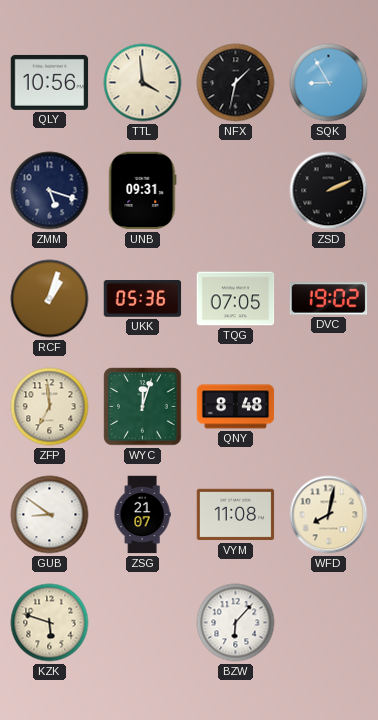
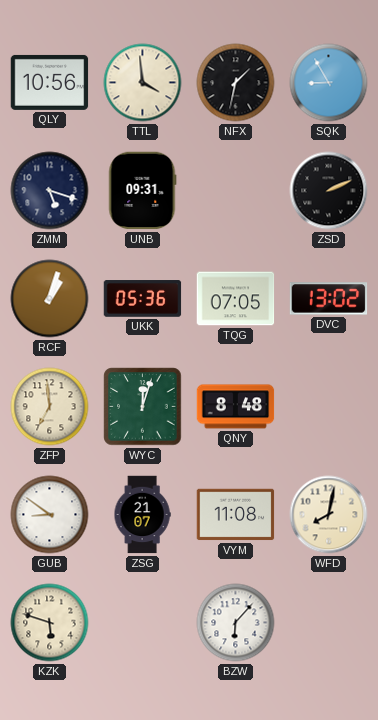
DVC: 19:02 -> 13:02
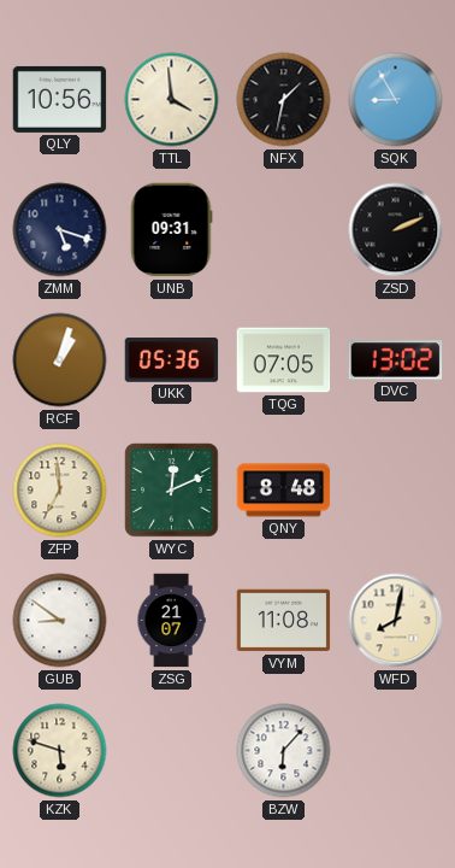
WYC: 12:03 -> 12:11
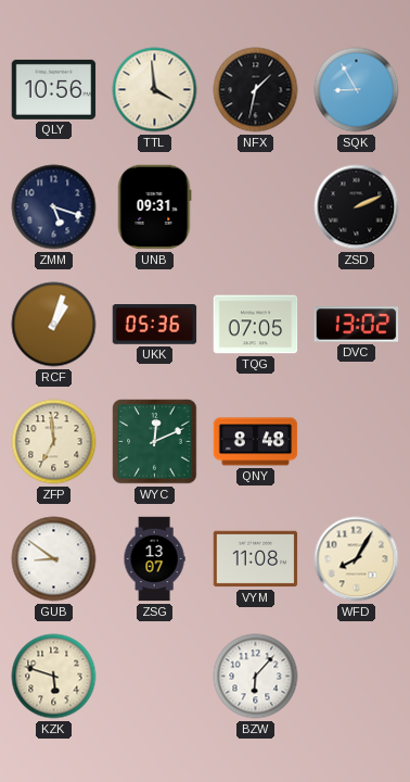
ZSG: 21:07 -> 13:07
WFD: 8:02 -> 8:05
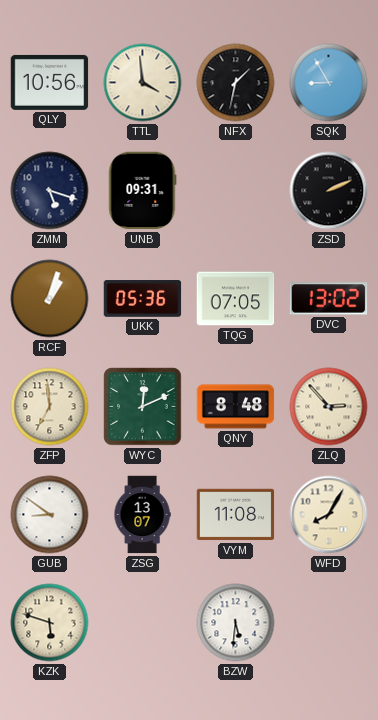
ZLQ: none -> 2:53
BZW: 6:07 -> 5:31
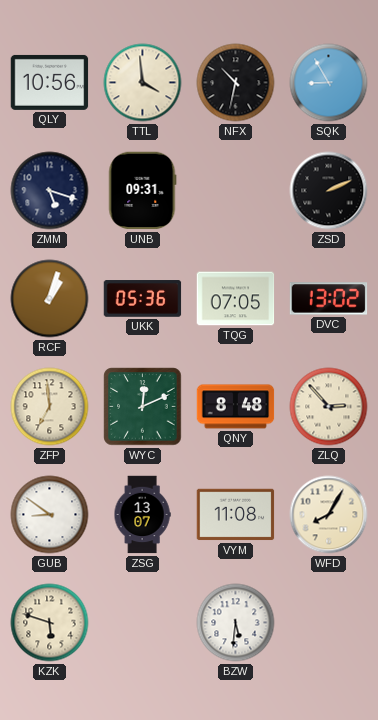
NFX: 1:32 -> 10:32
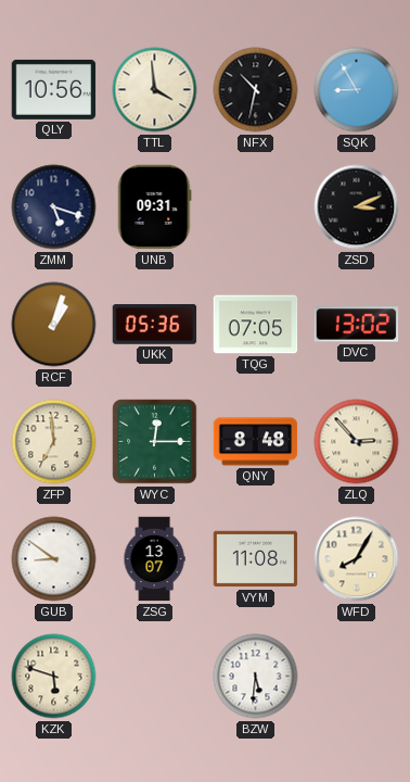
ZSD: 2:11 -> 3:11
WYC: 12:11 -> 12:15
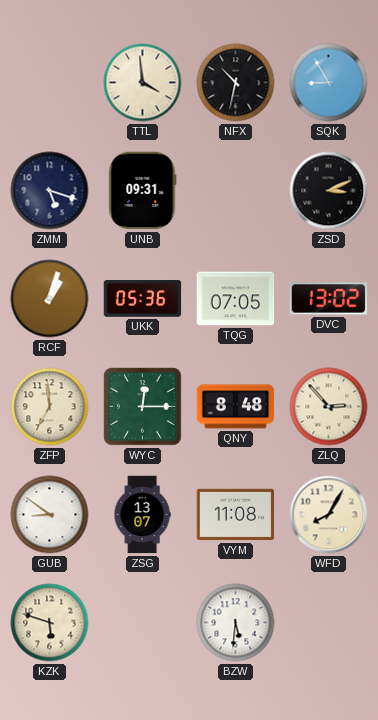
QLY: 10:56 -> none
